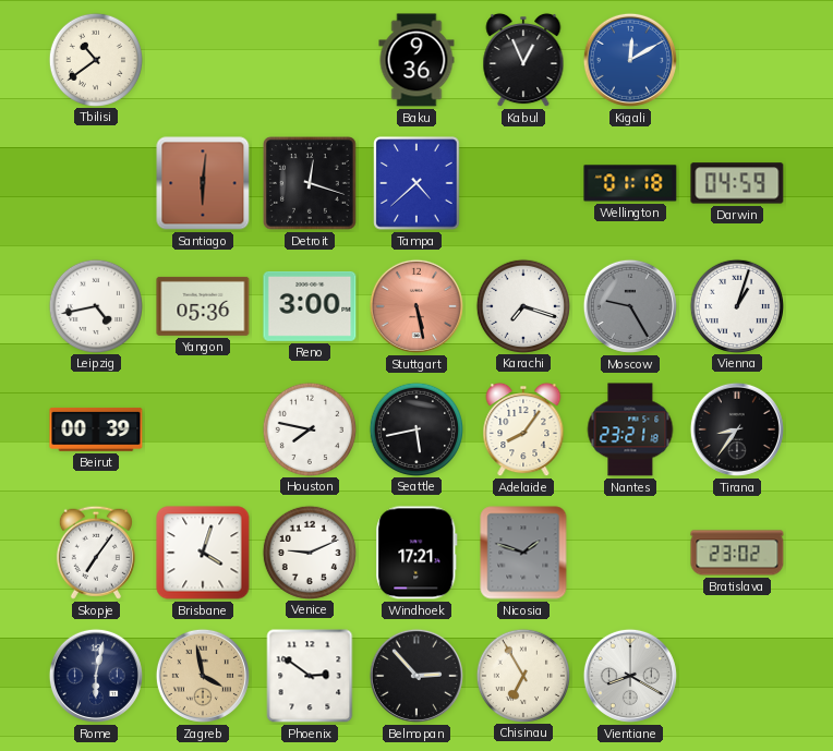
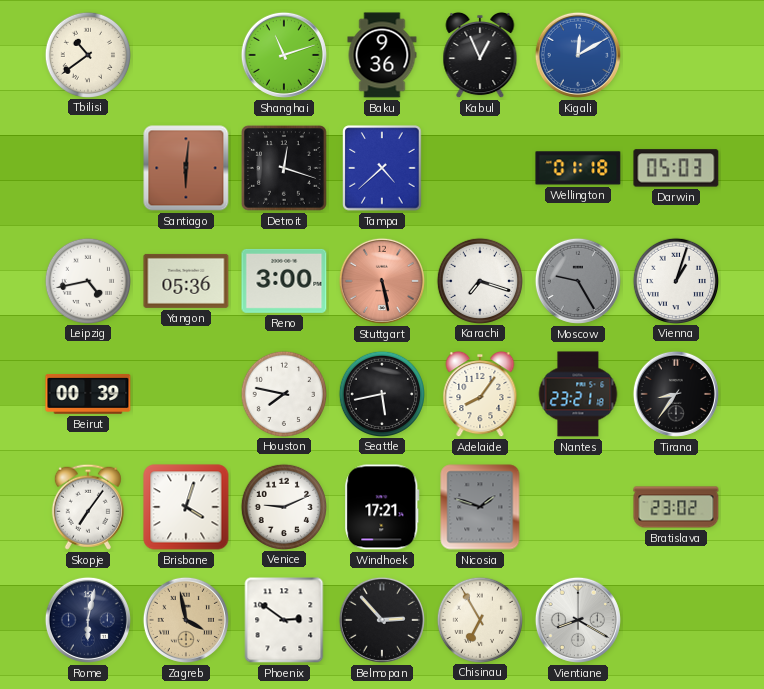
Shanghai: none -> 11:12
Darwin: 04:59 -> 05:03
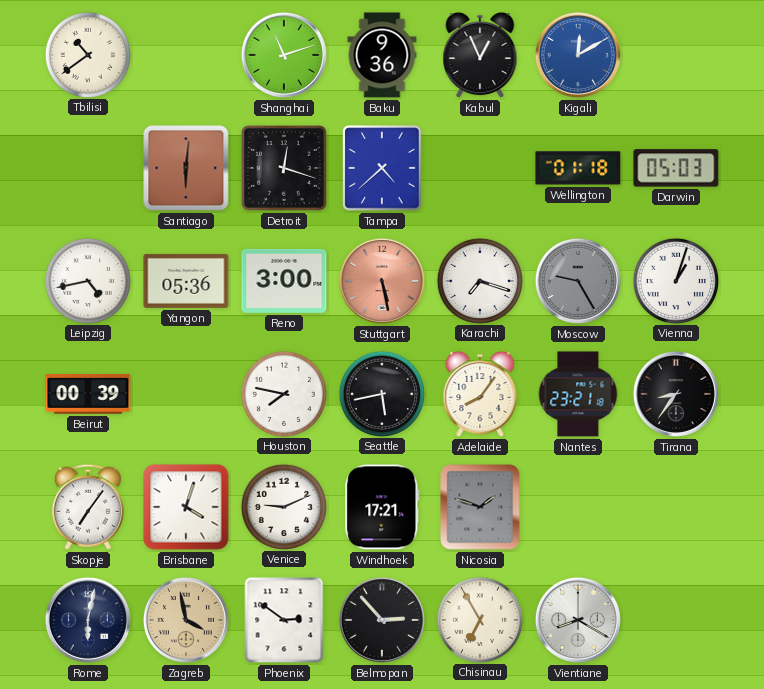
Bratislava: 23:02 -> none
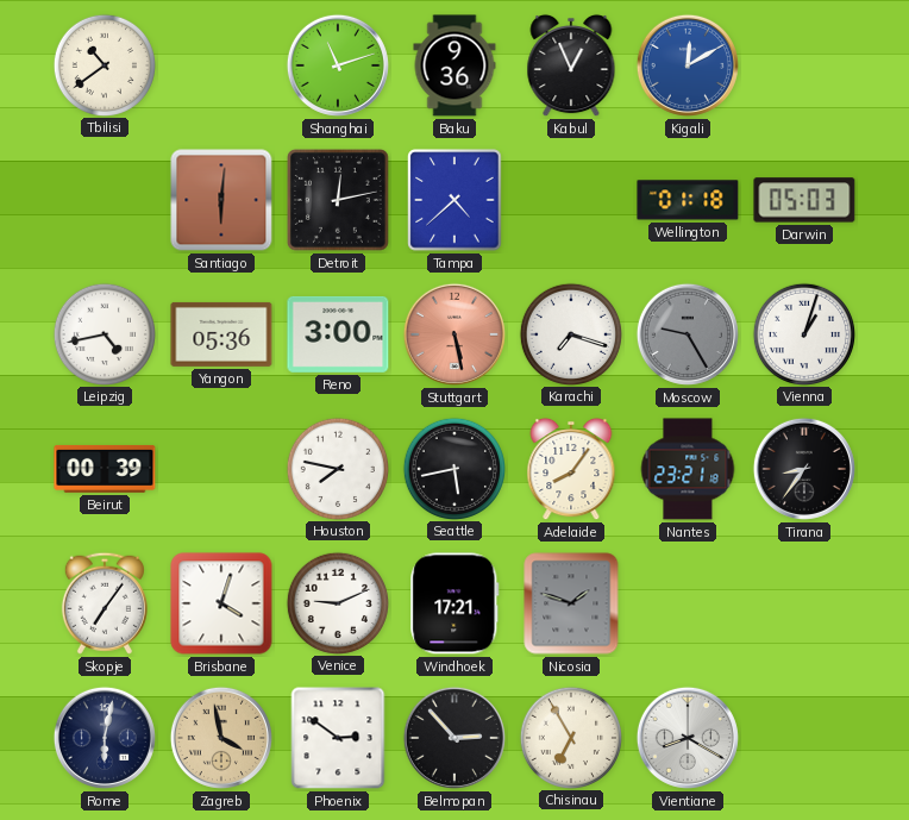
Detroit: 12:18 -> 12:13
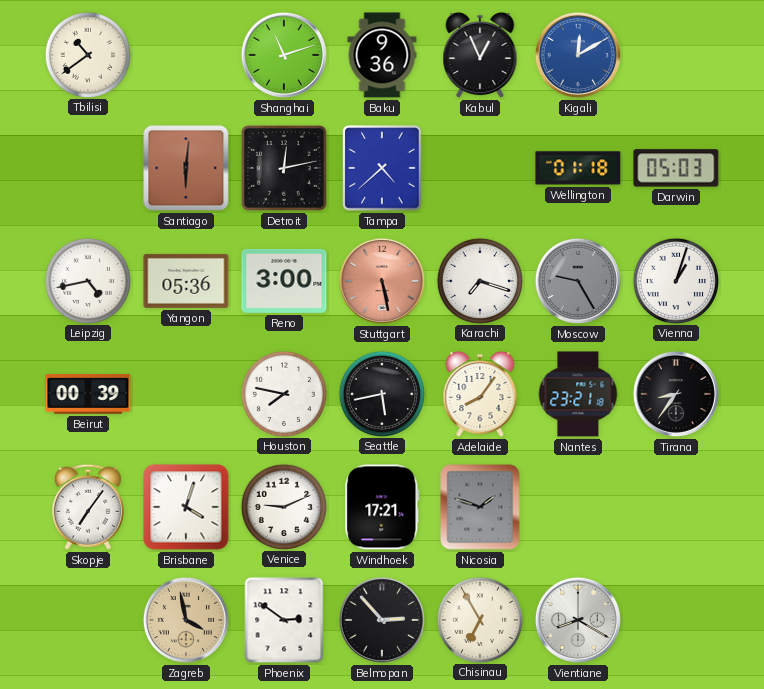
Rome: 6:02 -> none
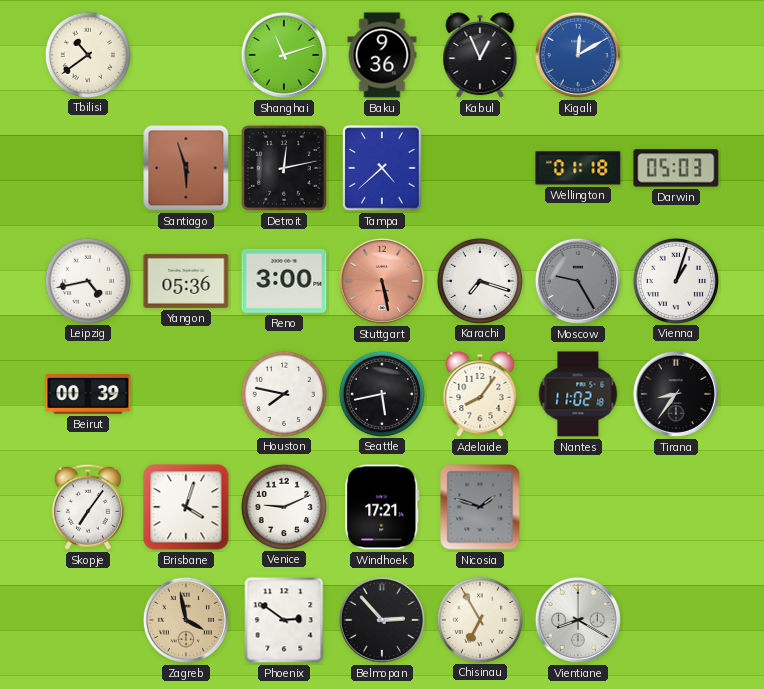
Santiago: 6:01 -> 5:57
Nantes: 23:21 -> 11:02
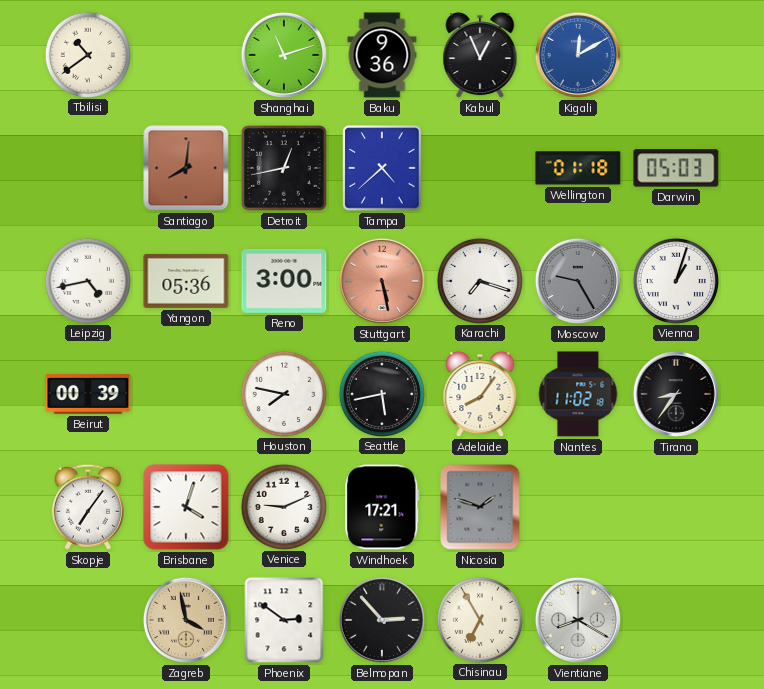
Santiago: 5:57 -> 8:01
Detroit: 12:13 -> 12:43
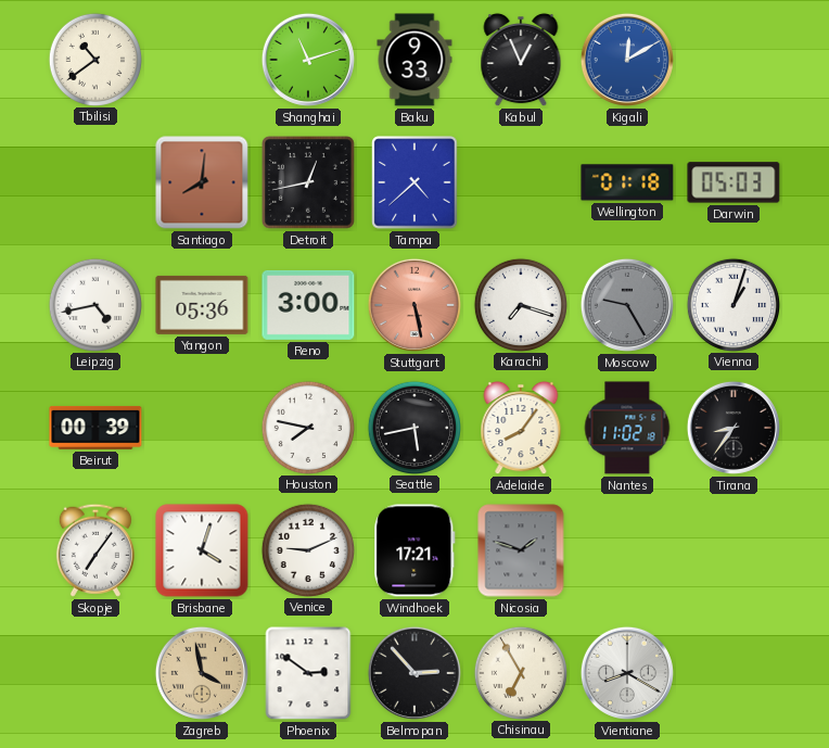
Baku: 9:36 -> 9:33
